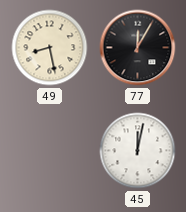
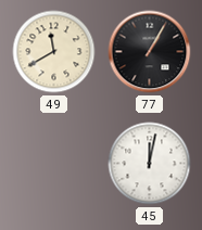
49: 8:28 -> 11:40
77: 12:05 -> 1:05
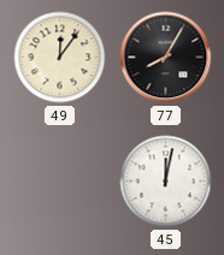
49: 11:40 -> 12:06
77: 1:05 -> 8:05
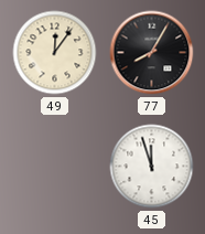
45: 12:02 -> 11:57
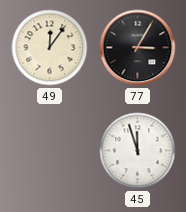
77: 8:05 -> 3:05
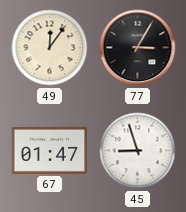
67: none -> 01:47
45: 11:57 -> 8:57
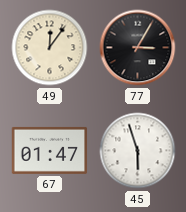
45: 8:57 -> 5:57
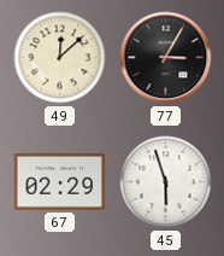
49: 12:06 -> 12:08
67: 01:47 -> 02:29
